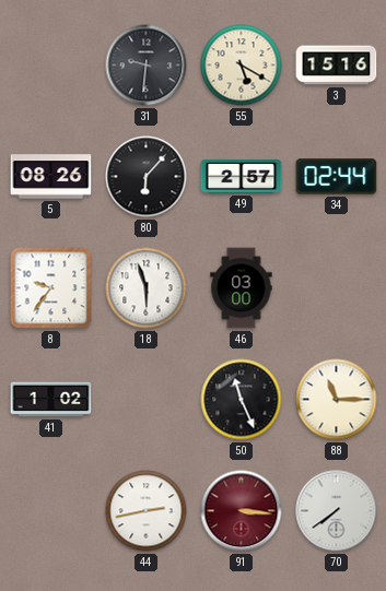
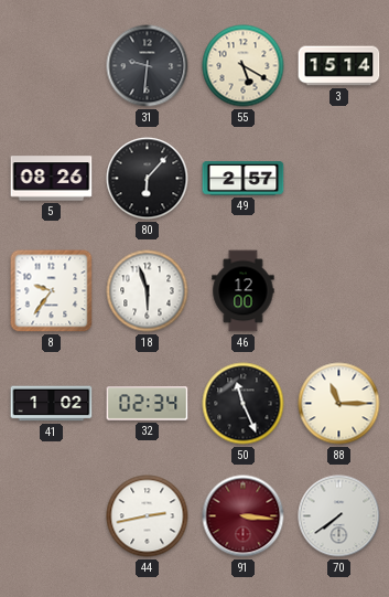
3: 15:16 -> 15:14
34: 02:44 -> none
46: 03:00 -> 12:00
32: none -> 02:34
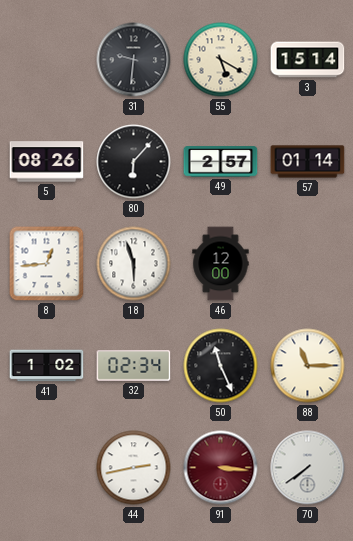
57: none -> 01:14
8: 9:36 -> 12:44
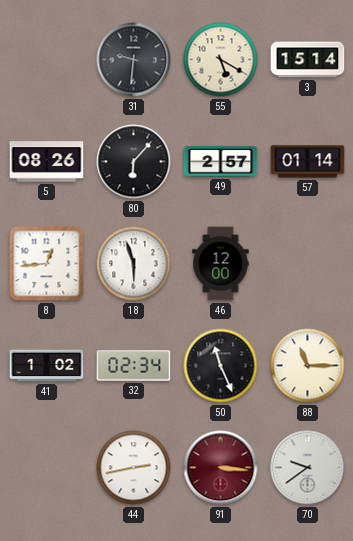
70: 7:39 -> 9:39
